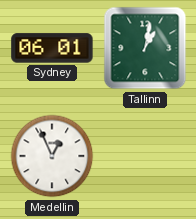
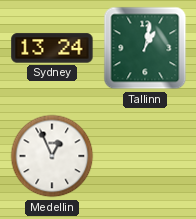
Sydney: 06:01 -> 13:24
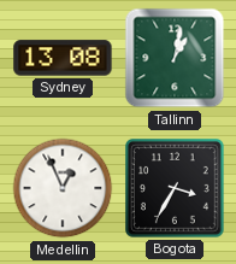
Sydney: 13:24 -> 13:08
Bogota: none -> 3:35
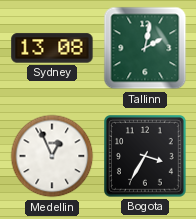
Tallinn: 1:02 -> 2:02
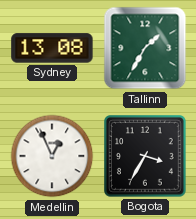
Tallinn: 2:02 -> 1:35
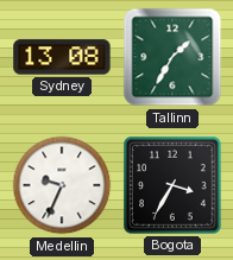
Medellin: 12:56 -> 9:34
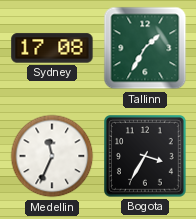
Sydney: 13:08 -> 17:08
Medellin: 9:34 -> 11:34
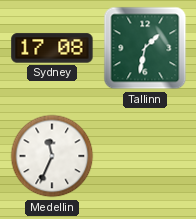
Tallinn: 1:35 -> 1:32
Bogota: 3:35 -> none
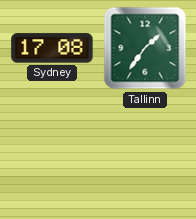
Tallinn: 1:32 -> 1:36
Medellin: 11:34 -> none
